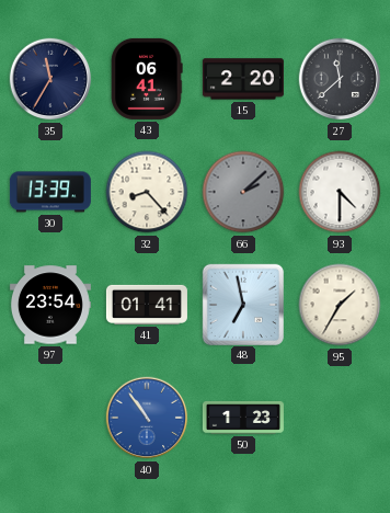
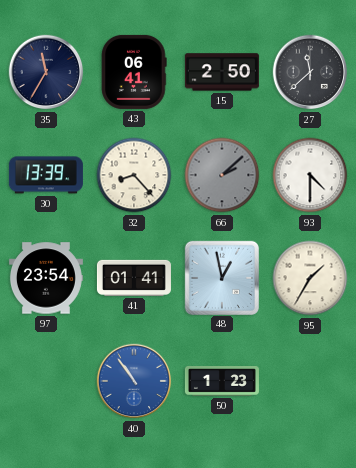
15: 2:20 -> 2:50
48: 6:58 -> 12:58
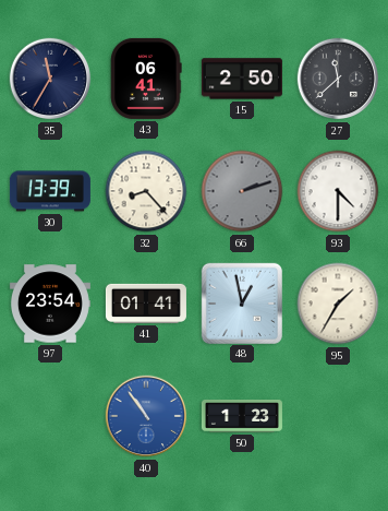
66: 2:08 -> 2:12
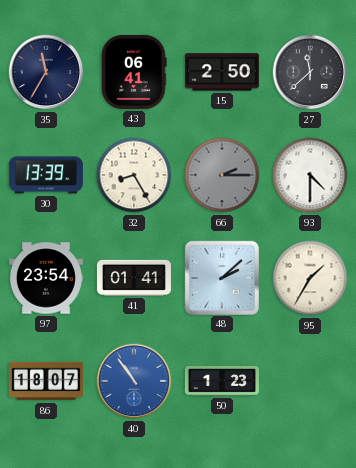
32: 8:23 -> 8:25
66: 2:12 -> 2:15
48: 12:58 -> 2:08
86: none -> 18:07
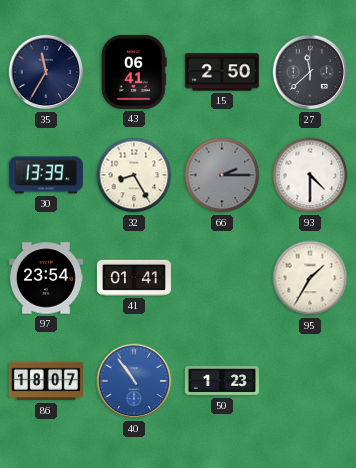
48: 2:08 -> none
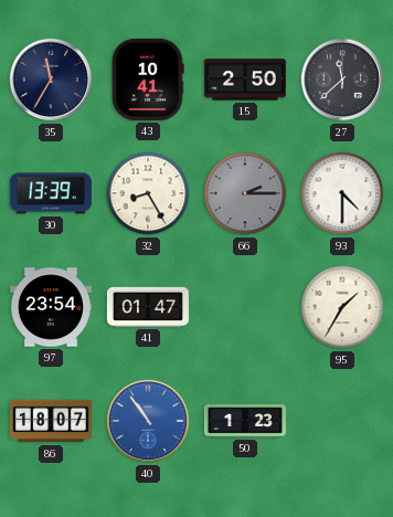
43: 06:41 -> 10:41
41: 01:41 -> 01:47
